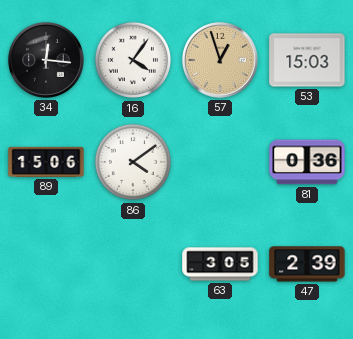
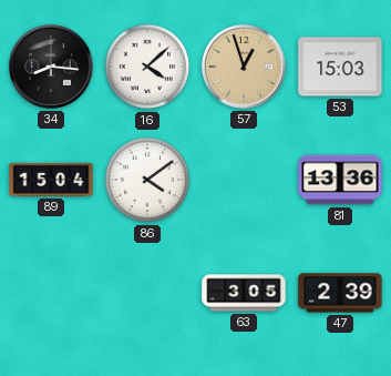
34: 12:16 -> 8:16
16: 4:06 -> 4:08
89: 15:06 -> 15:04
81: 0:36 -> 13:36
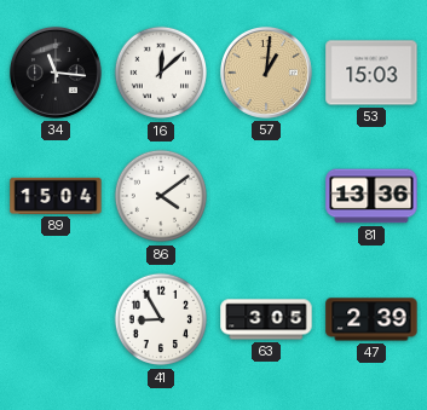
34: 8:16 -> 11:16
16: 4:08 -> 12:08
57: 12:57 -> 1:01
41: none -> 8:55
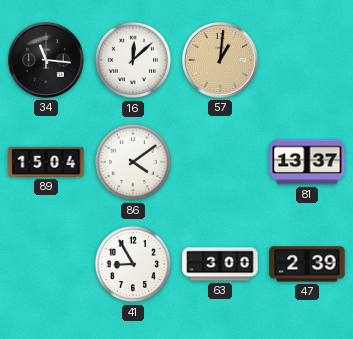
53: 15:03 -> none
81: 13:36 -> 13:37
63: 3:05 -> 3:00
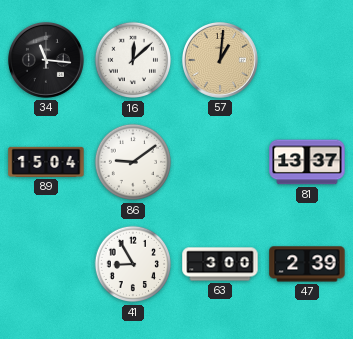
86: 4:09 -> 9:09
